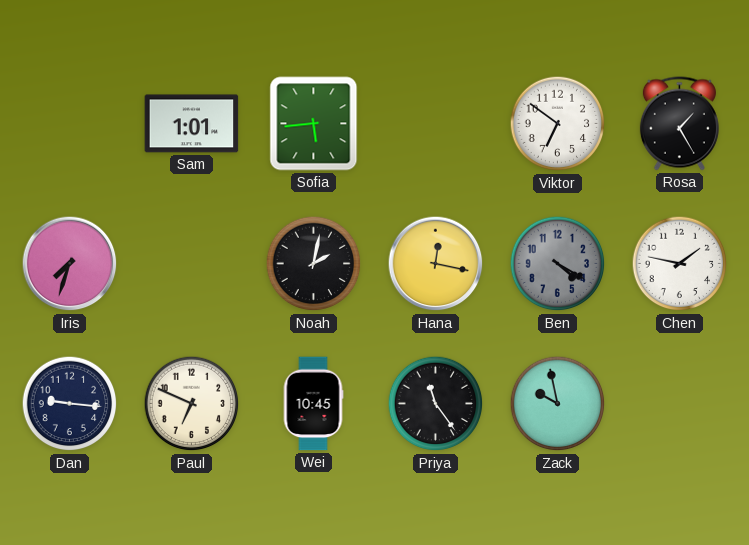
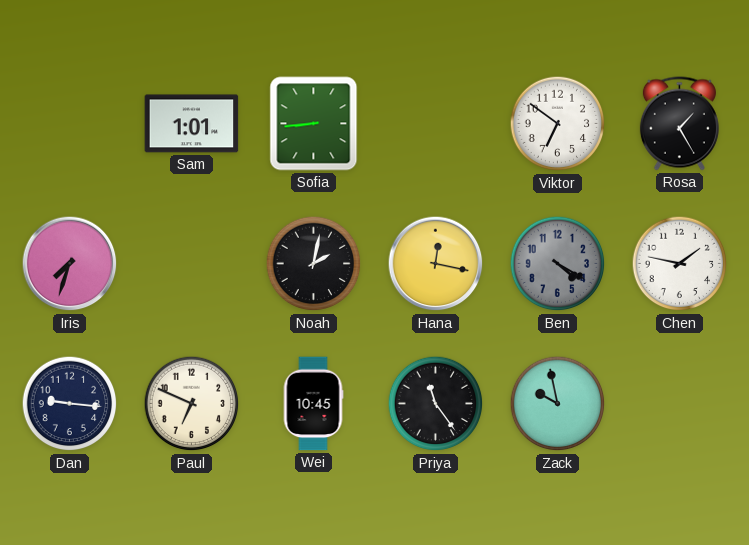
Sofia: 5:44 -> 8:44
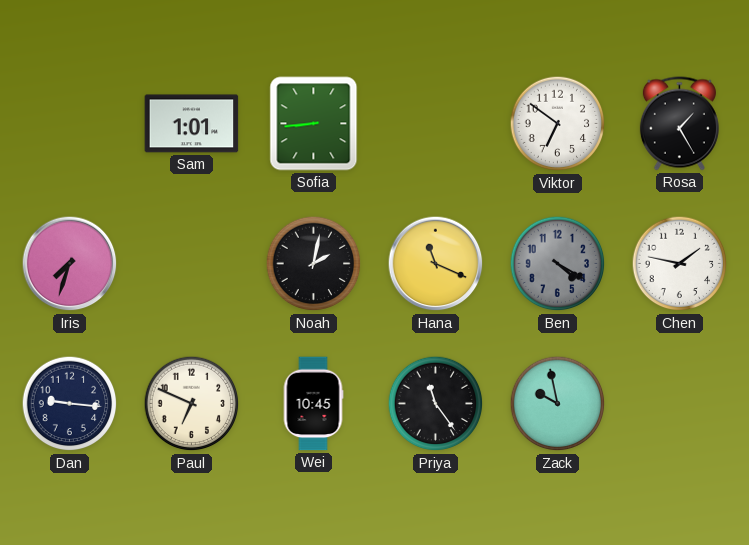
Hana: 12:17 -> 11:19
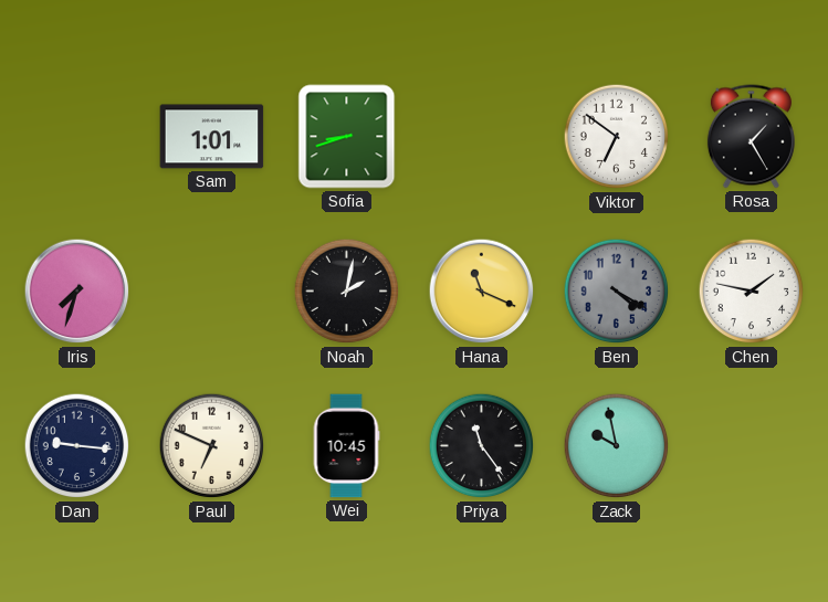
Sofia: 8:44 -> 8:42
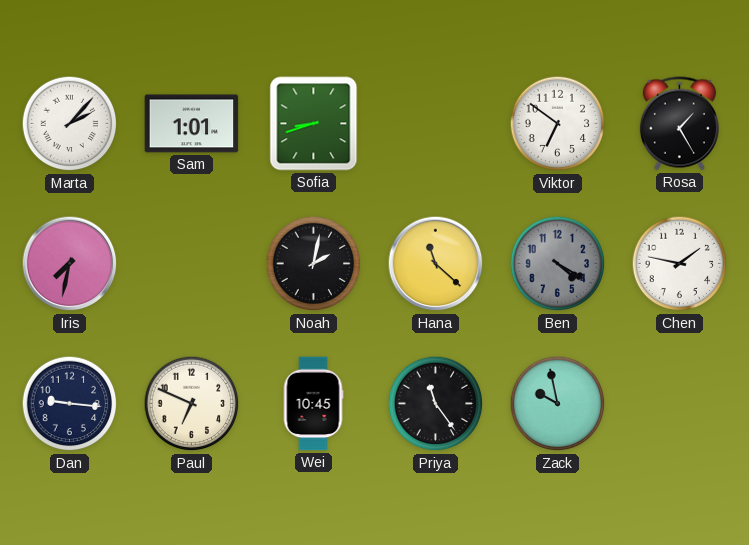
Marta: none -> 2:07
Iris: 7:33 -> 7:32
Hana: 11:19 -> 11:22
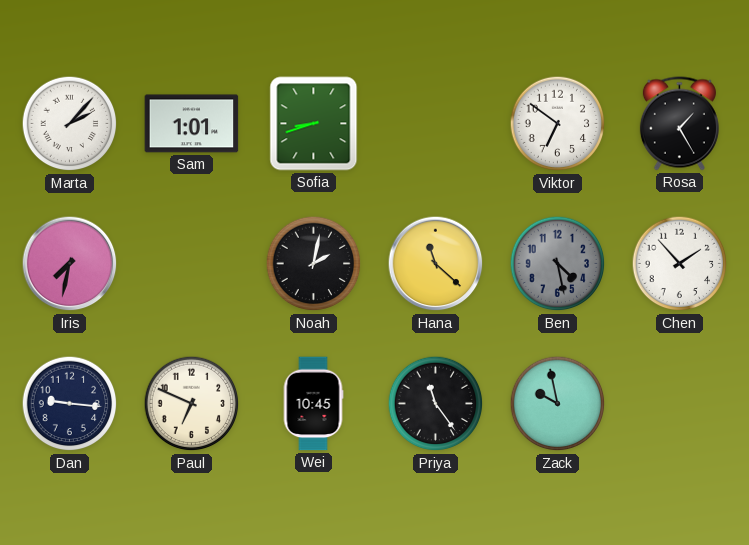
Ben: 4:20 -> 4:28
Chen: 1:47 -> 1:53
